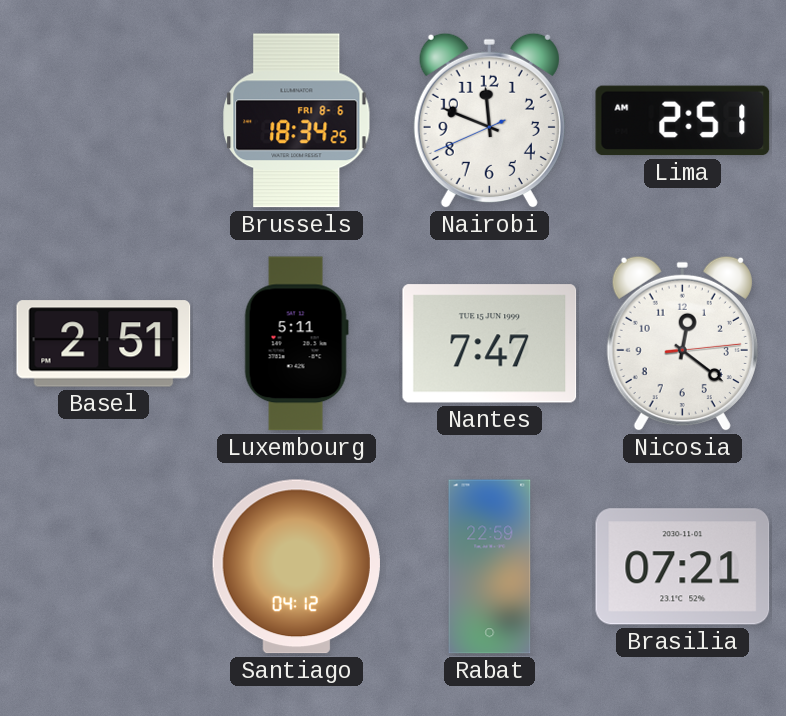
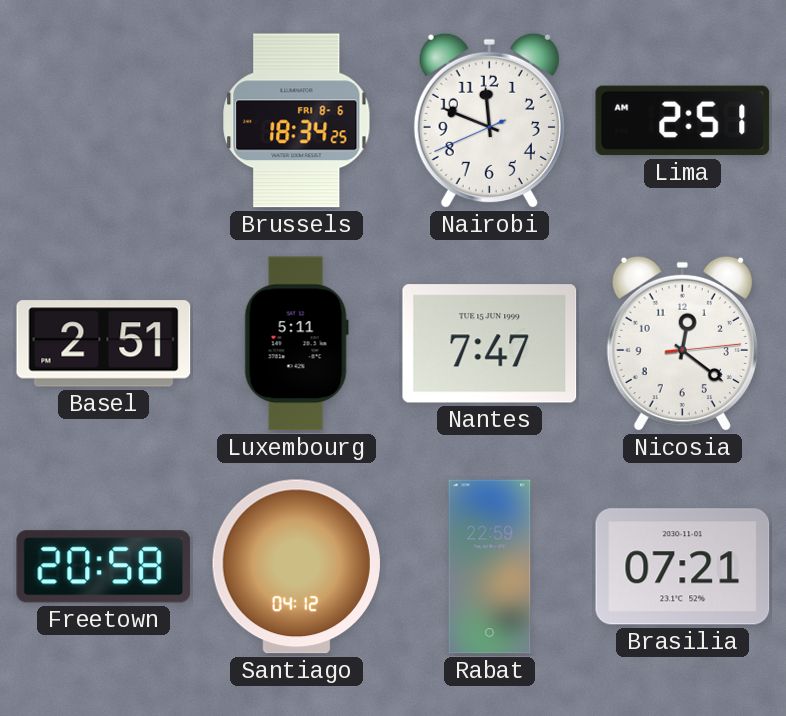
Freetown: none -> 20:58
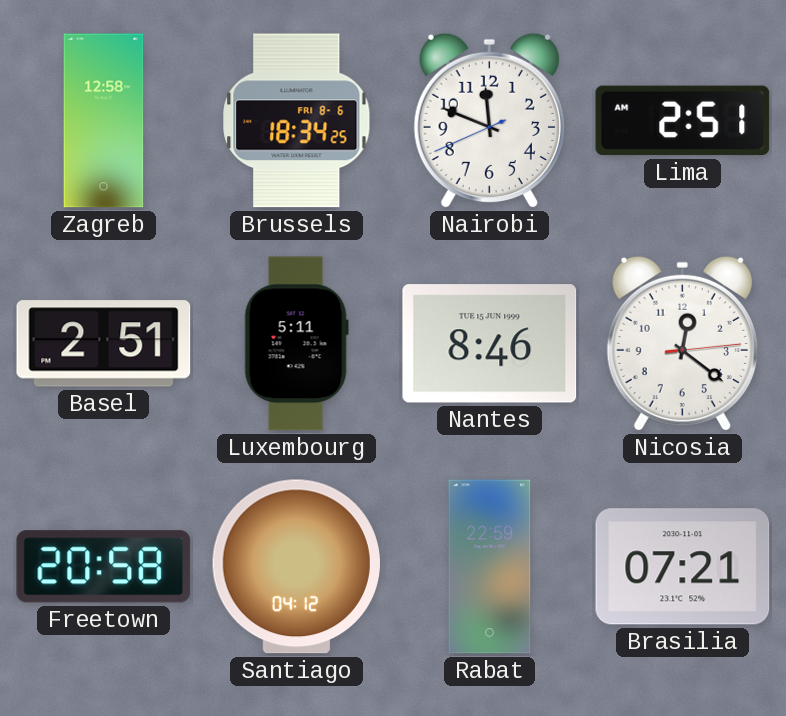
Zagreb: none -> 12:58
Nantes: 7:47 -> 8:46
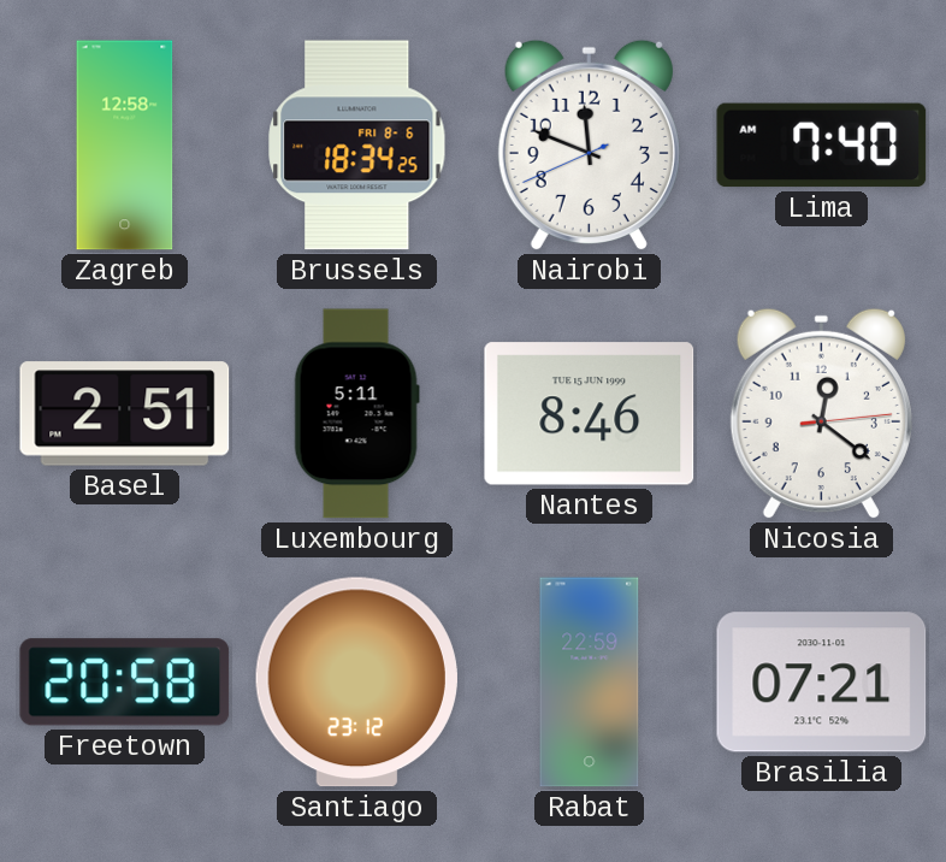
Lima: 2:51 -> 7:40
Santiago: 04:12 -> 23:12
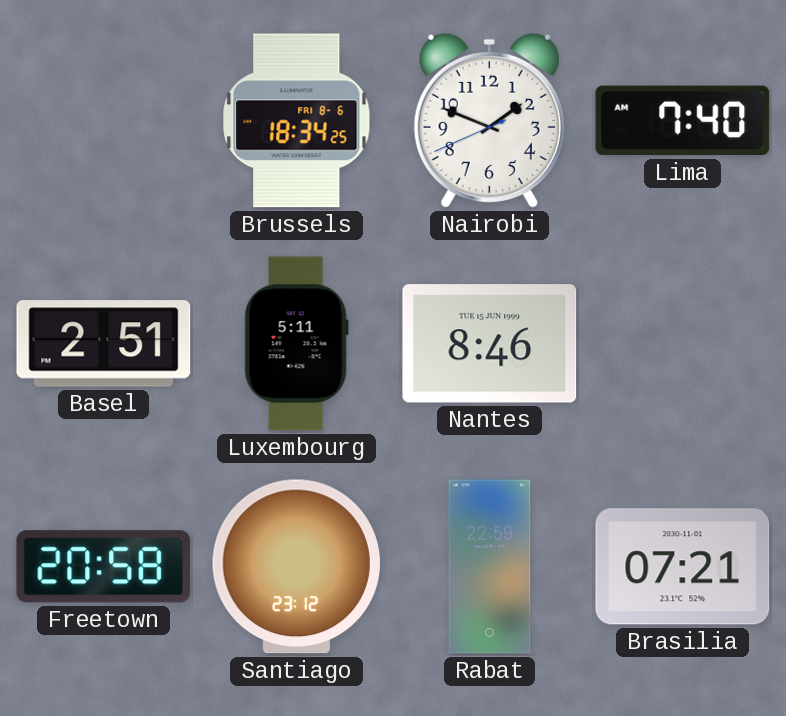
Zagreb: 12:58 -> none
Nairobi: 11:48 -> 1:48
Nicosia: 12:21 -> none
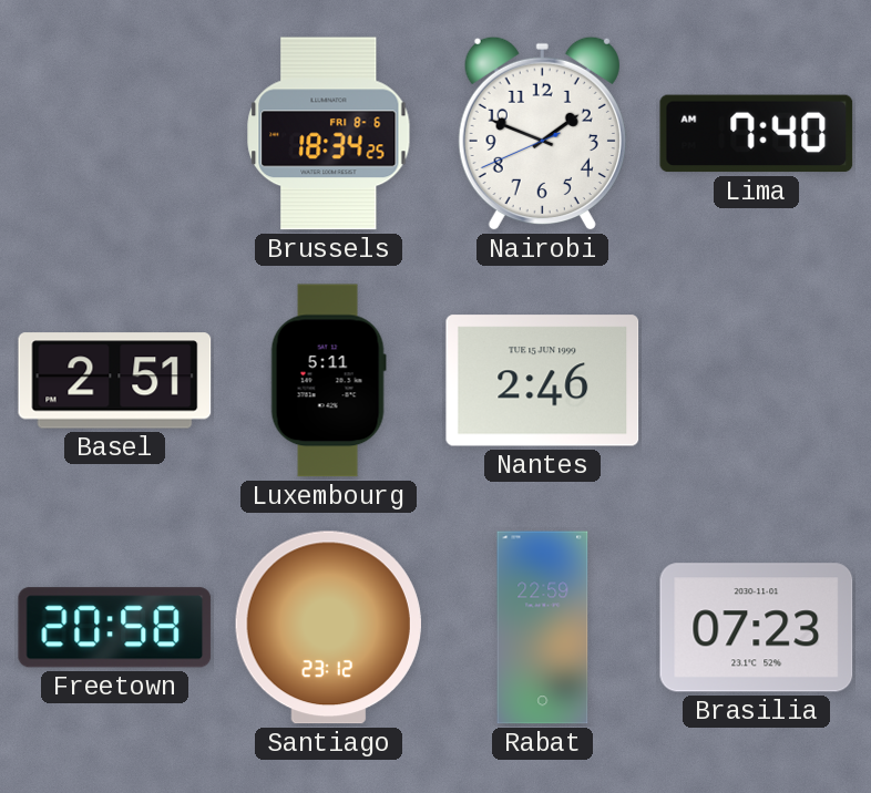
Nantes: 8:46 -> 2:46
Brasilia: 07:21 -> 07:23
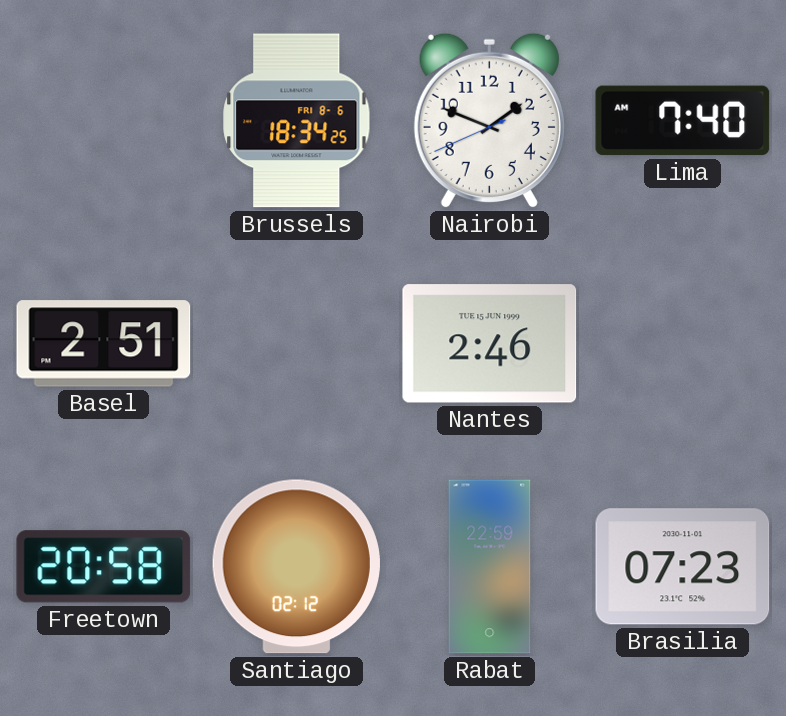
Luxembourg: 5:11 -> none
Santiago: 23:12 -> 02:12
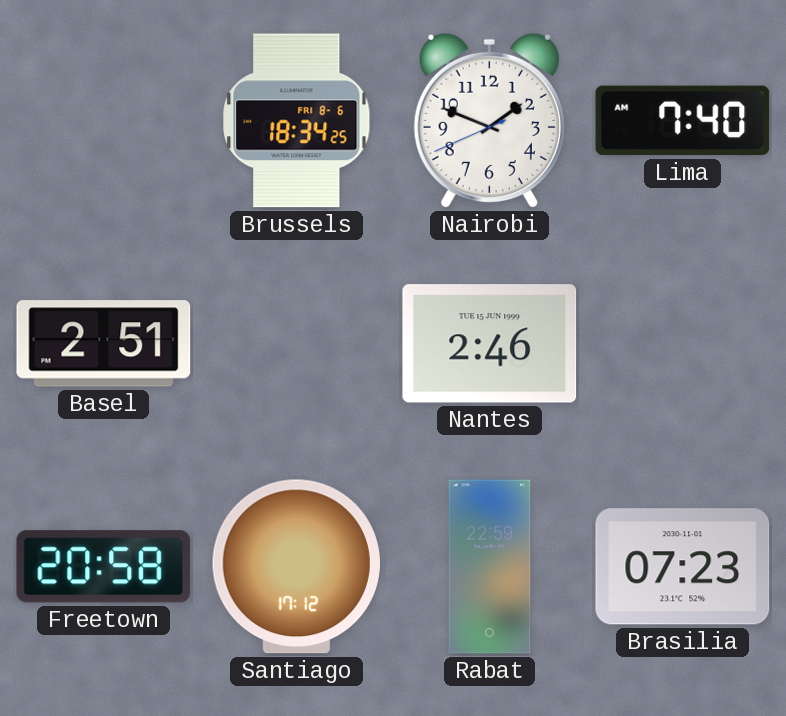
Santiago: 02:12 -> 17:12
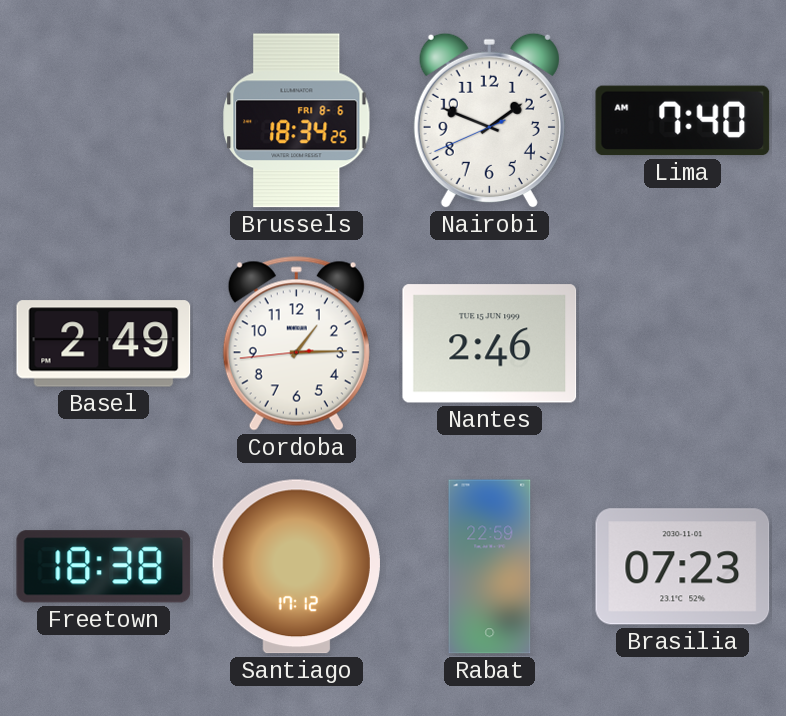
Basel: 2:51 -> 2:49
Cordoba: none -> 1:14
Freetown: 20:58 -> 18:38
